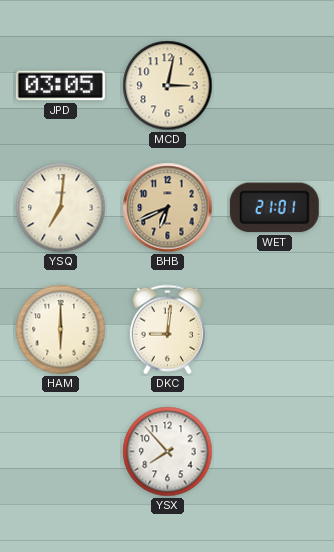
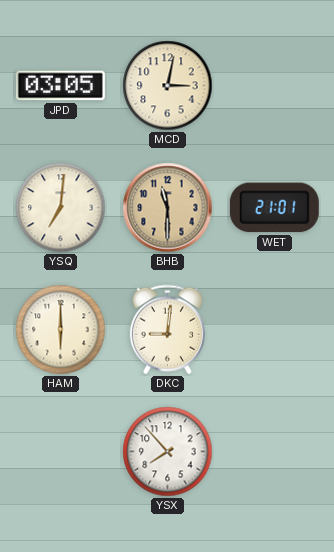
BHB: 6:41 -> 11:30
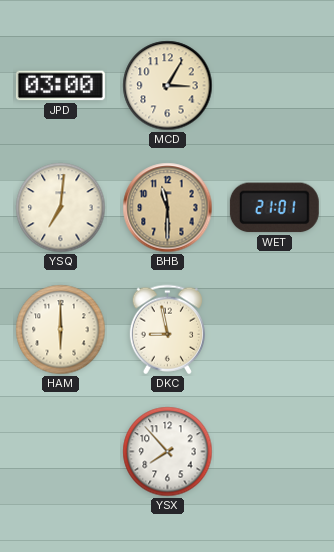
JPD: 03:05 -> 03:00
MCD: 3:02 -> 3:05
DKC: 9:01 -> 8:58
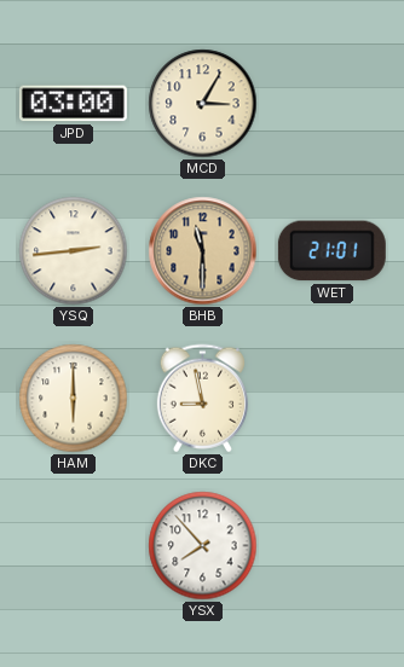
YSQ: 7:01 -> 2:44
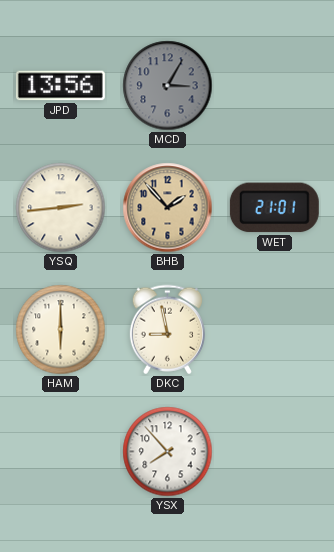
JPD: 03:00 -> 13:56
MCD dial: cream -> grey
BHB: 11:30 -> 1:53
